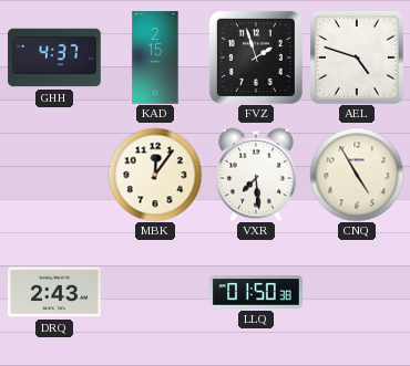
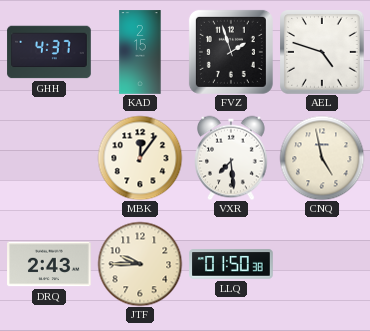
CNQ: 4:55 -> 4:58
JTF: none -> 9:45
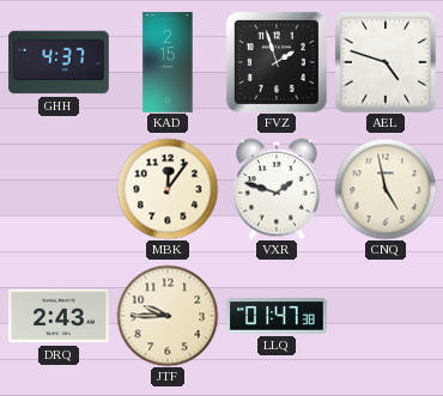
VXR: 7:29 -> 1:48
LLQ: 01:50 -> 01:47
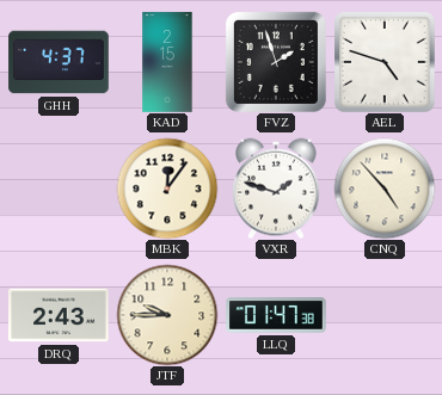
CNQ: 4:58 -> 4:53
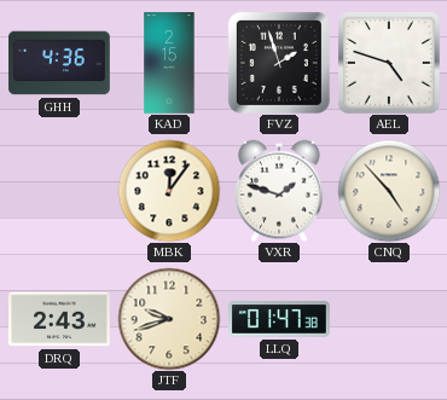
GHH: 4:37 -> 4:36
JTF: 9:45 -> 9:42
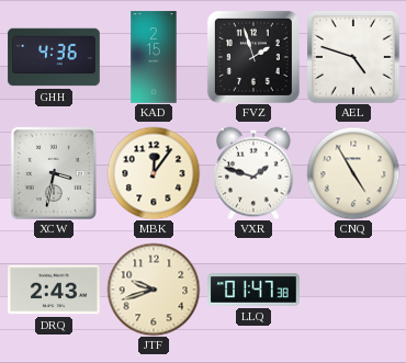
XCW: none -> 3:32
CNQ: 4:53 -> 4:55
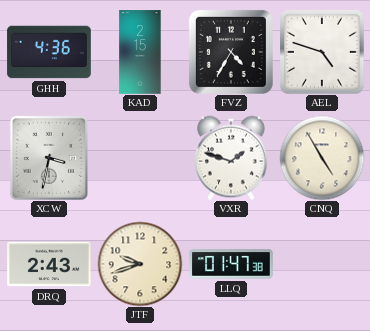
FVZ: 1:57 -> 4:35
MBK: 12:06 -> none
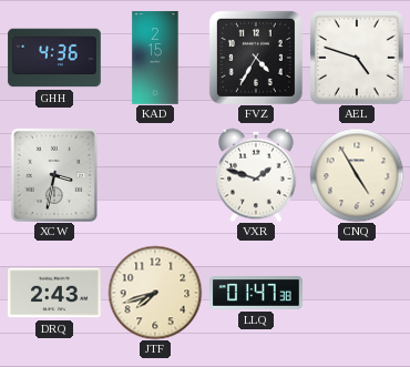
JTF: 9:42 -> 7:42
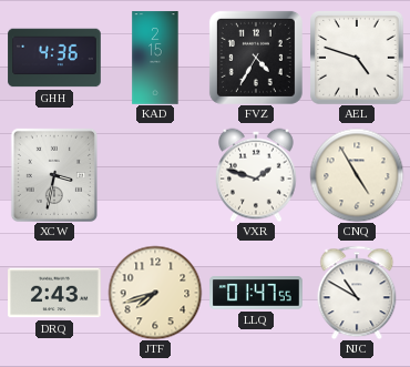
LLQ: 01:47:38 -> 01:47:55
NJC: none -> 10:50
